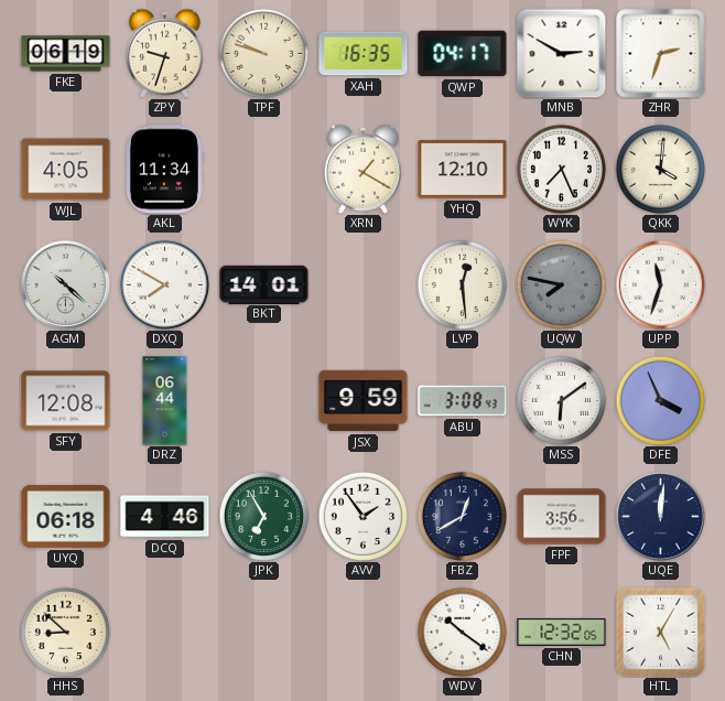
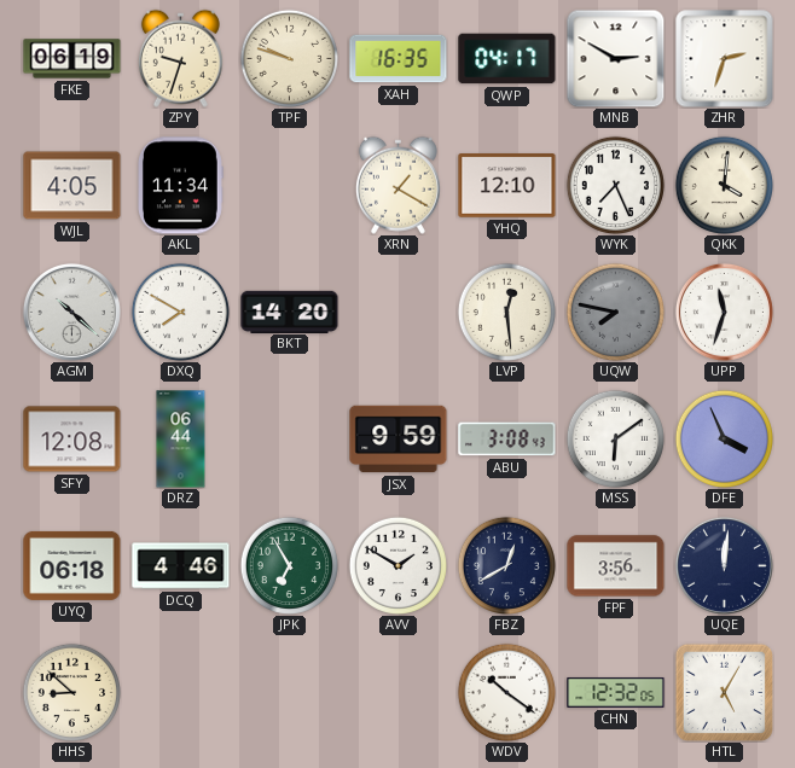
BKT: 14:01 -> 14:20
AVV: 1:54 -> 1:50
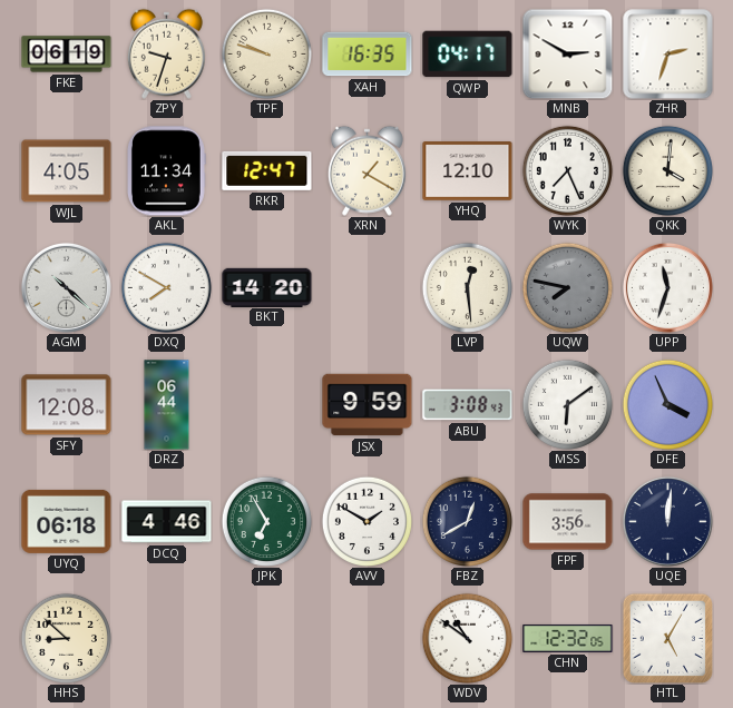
RKR: none -> 12:47
WDV: 10:21 -> 10:51
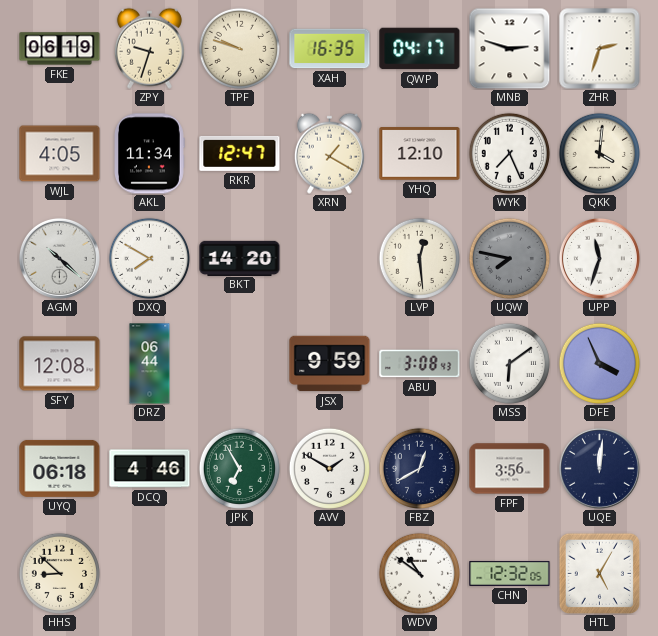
MNB: 2:50 -> 2:48
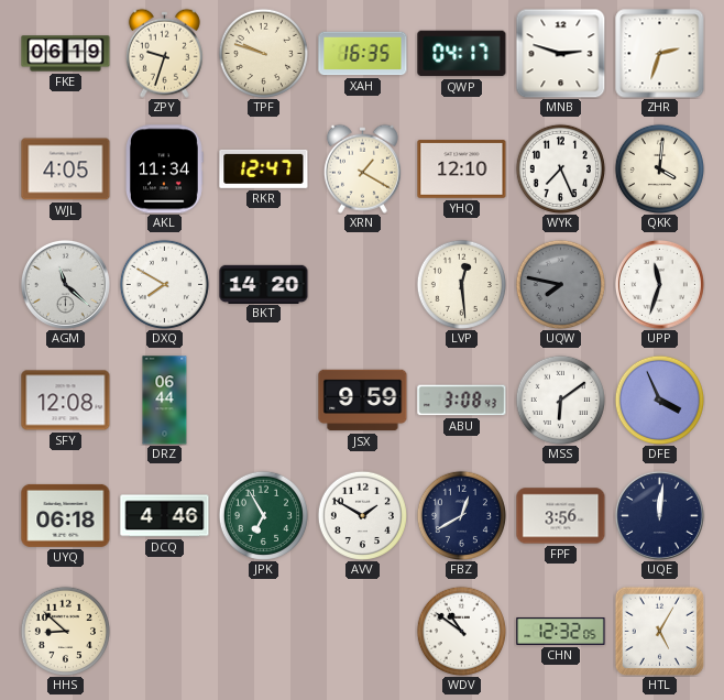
AGM: 10:22 -> 11:22
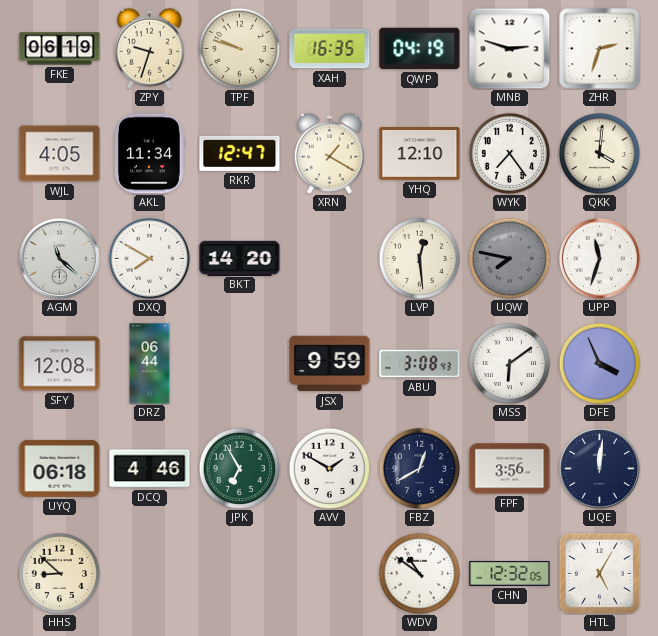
QWP: 04:17 -> 04:19
WYK: 7:26 -> 7:24
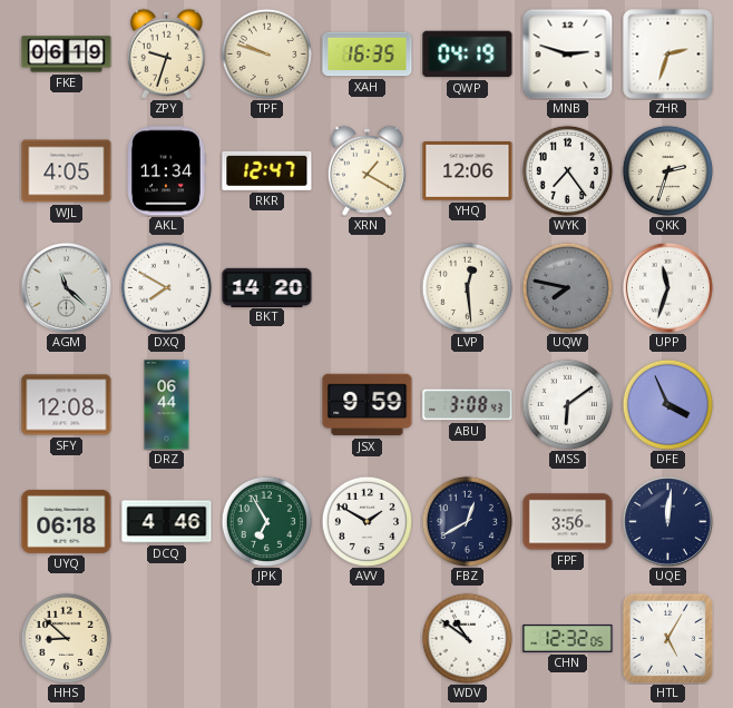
YHQ: 12:10 -> 12:06
QKK: 4:01 -> 2:33
